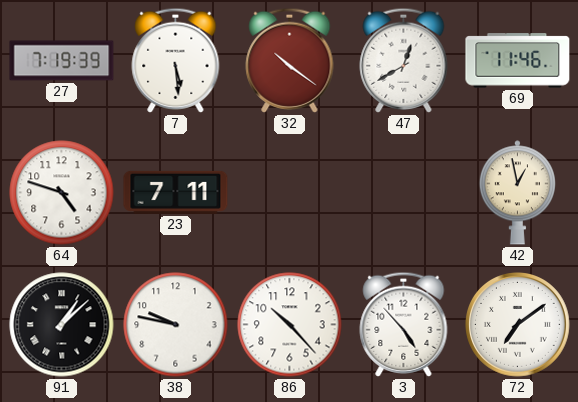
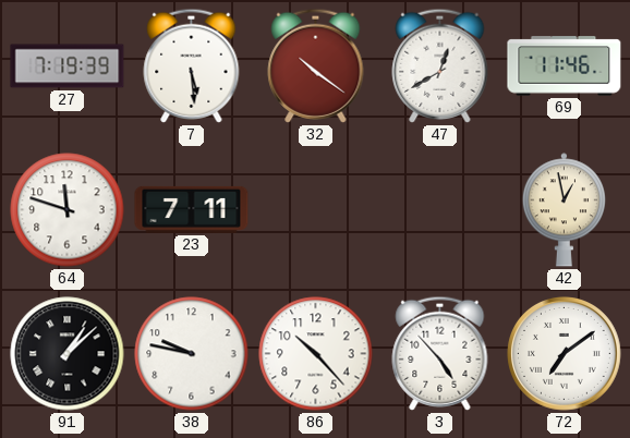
64: 4:48 -> 11:48
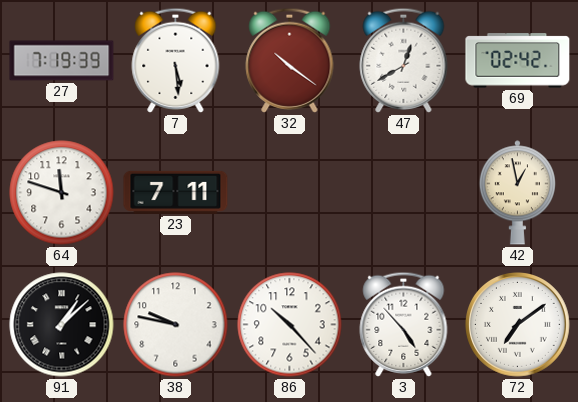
69: 11:46 -> 02:42
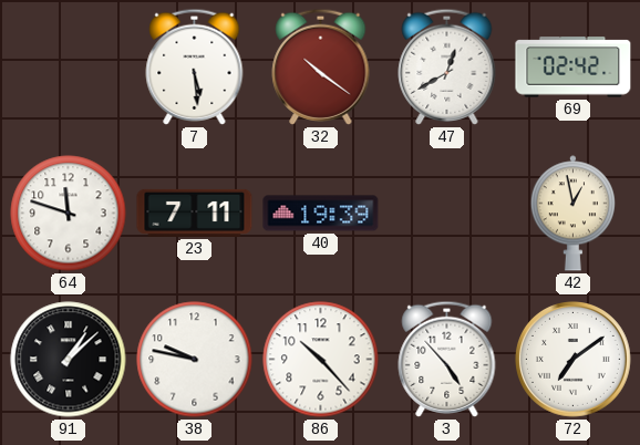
27: 7:19 -> none
40: none -> 19:39
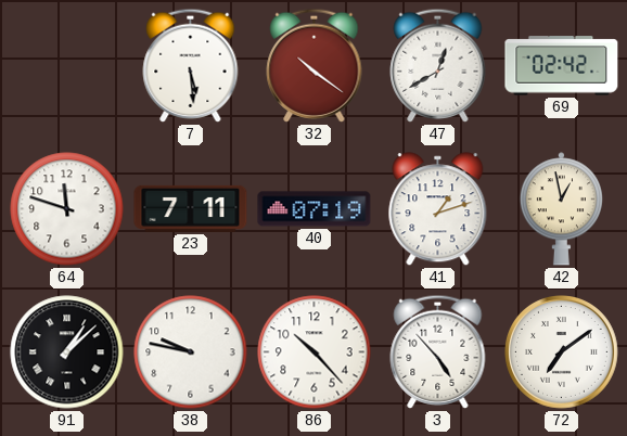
40: 19:39 -> 07:19
41: none -> 1:12
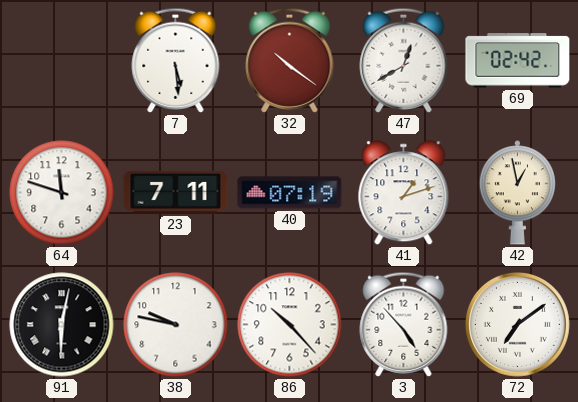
91: 1:08 -> 6:02
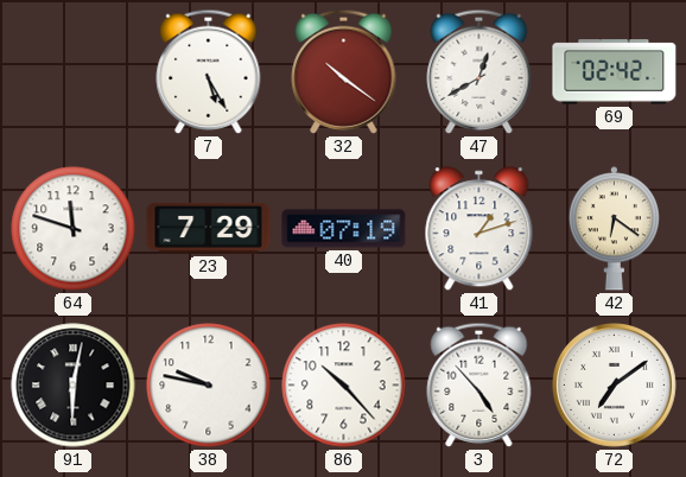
7: 5:29 -> 5:25
23: 7:11 -> 7:29
42: 12:58 -> 6:21
